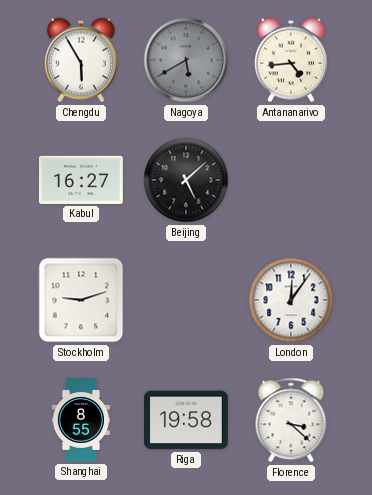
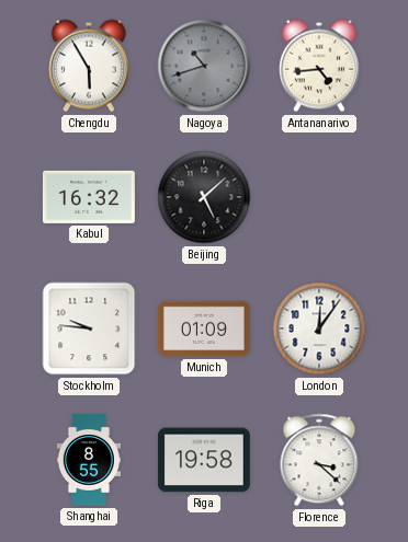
Nagoya: 5:40 -> 10:42
Kabul: 16:27 -> 16:32
Stockholm: 9:12 -> 9:46
Munich: none -> 01:09
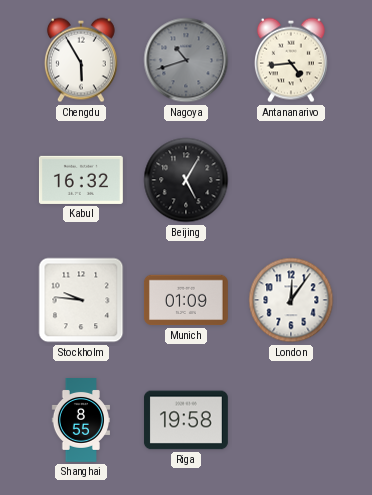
Beijing: 5:08 -> 5:05
Florence: 3:22 -> none
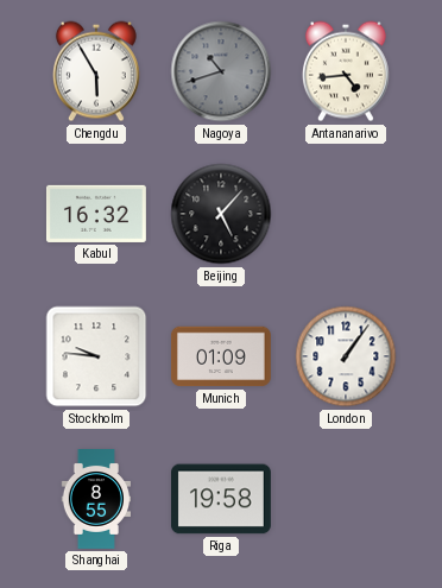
Beijing: 5:05 -> 5:07
London: 12:06 -> 1:06
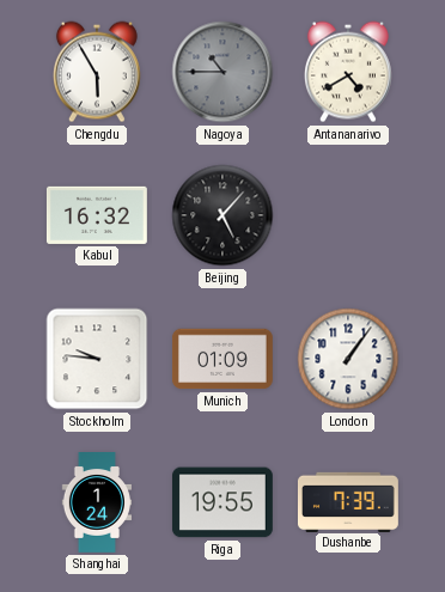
Nagoya: 10:42 -> 10:45
Antananarivo: 4:44 -> 4:40
Shanghai: 8:55 -> 1:24
Riga: 19:58 -> 19:55
Dushanbe: none -> 7:39
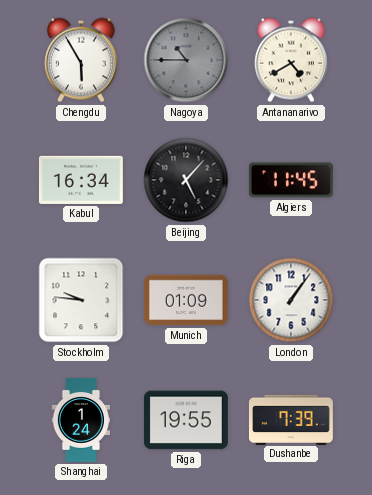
Kabul: 16:32 -> 16:34
Algiers: none -> 11:45
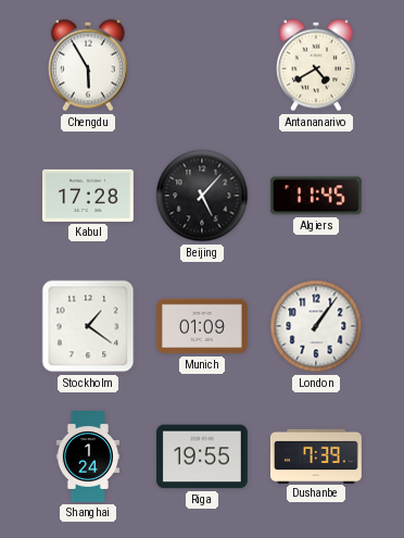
Nagoya: 10:45 -> none
Kabul: 16:34 -> 17:28
Stockholm: 9:46 -> 1:21
